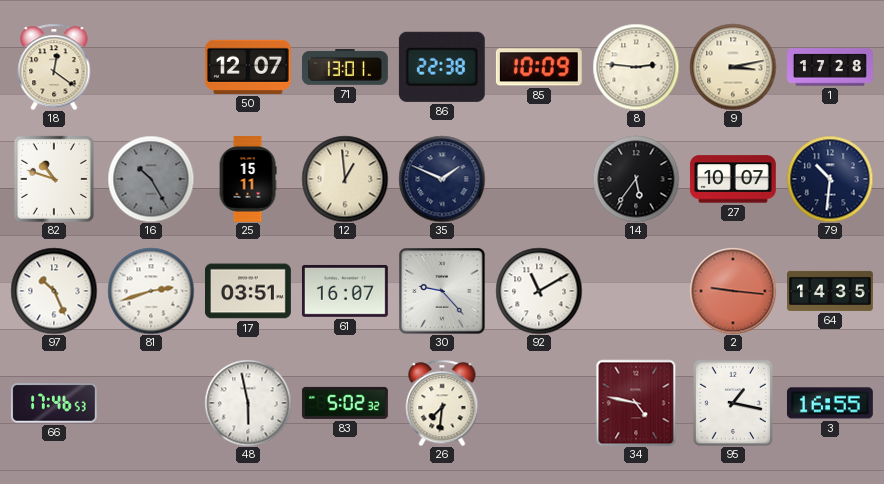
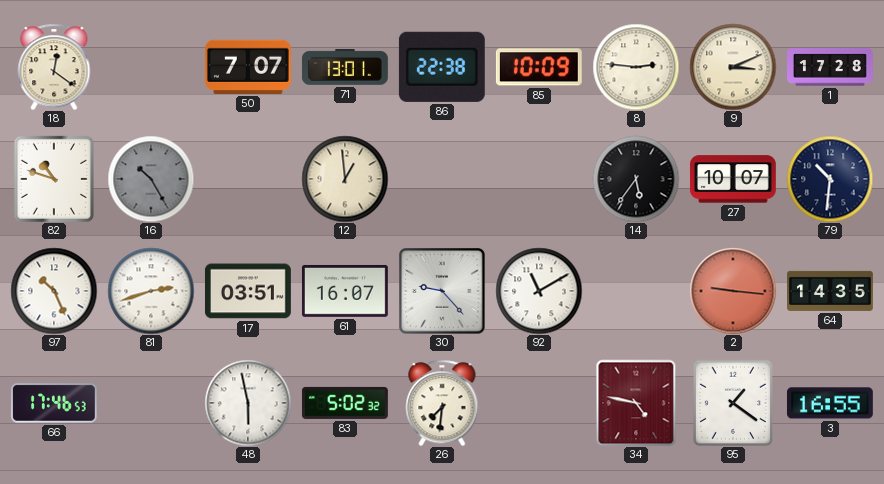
50: 12:07 -> 7:07
9: 3:13 -> 3:11
25: 15:11 -> none
35: 1:49 -> none
95: 1:17 -> 1:21
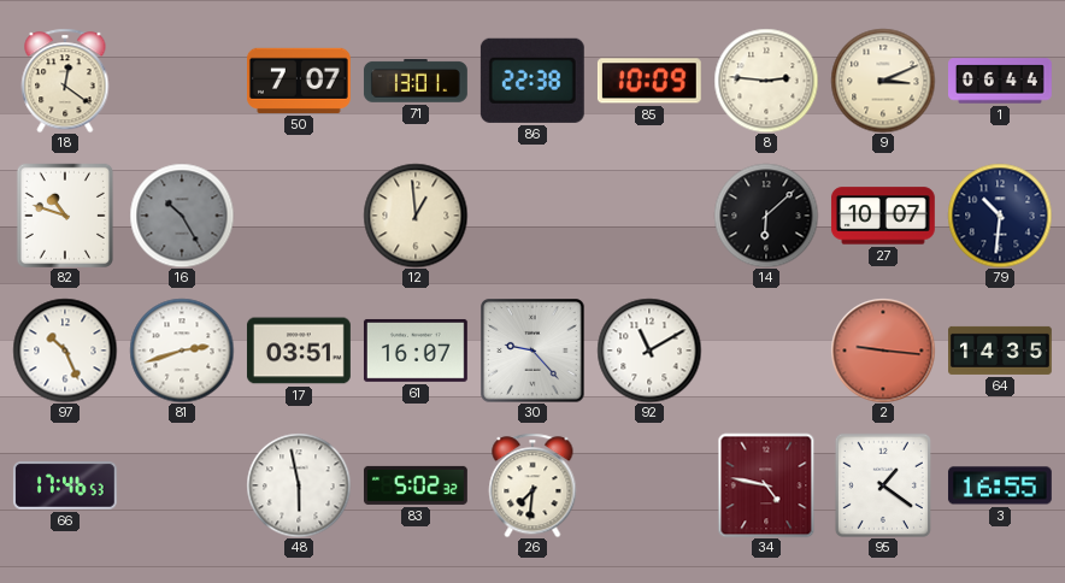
1: 17:28 -> 06:44
14: 5:36 -> 6:08
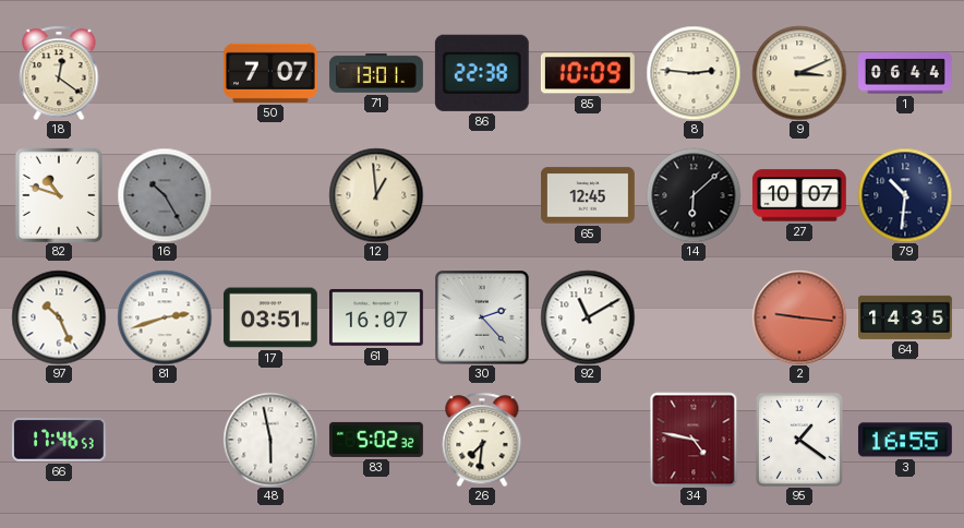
65: none -> 12:45
30: 9:23 -> 2:23
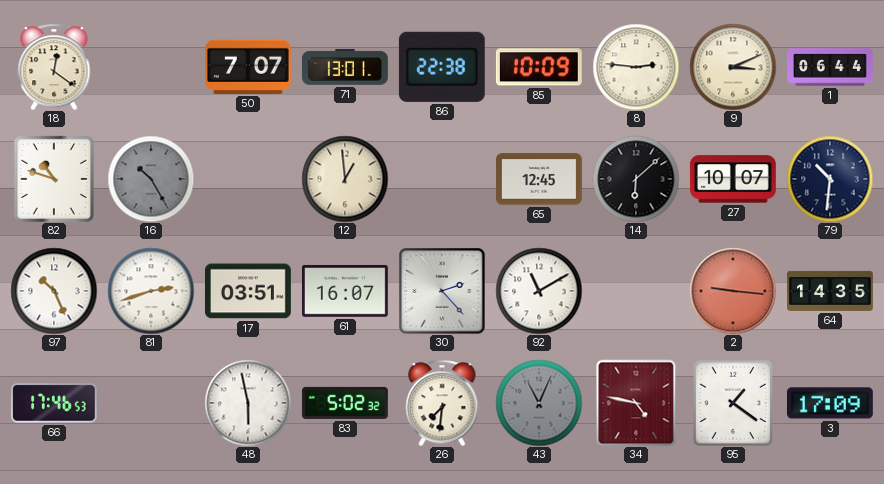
43: none -> 11:04
3: 16:55 -> 17:09
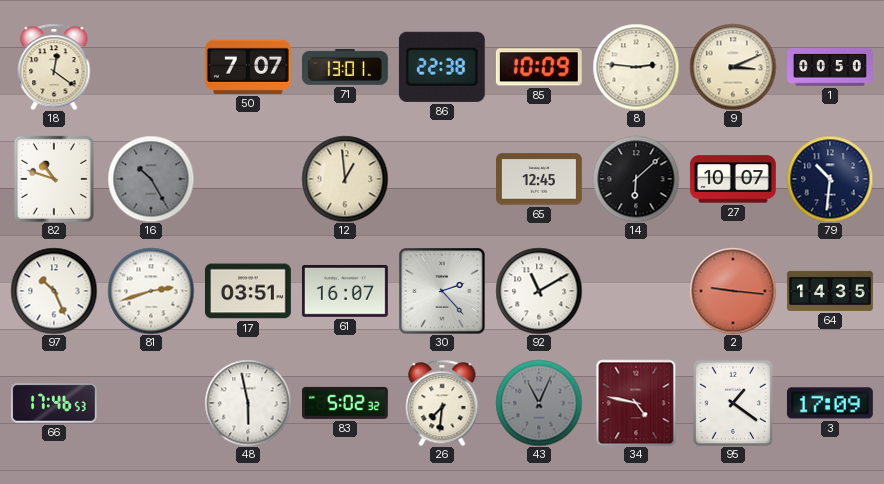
1: 06:44 -> 00:50
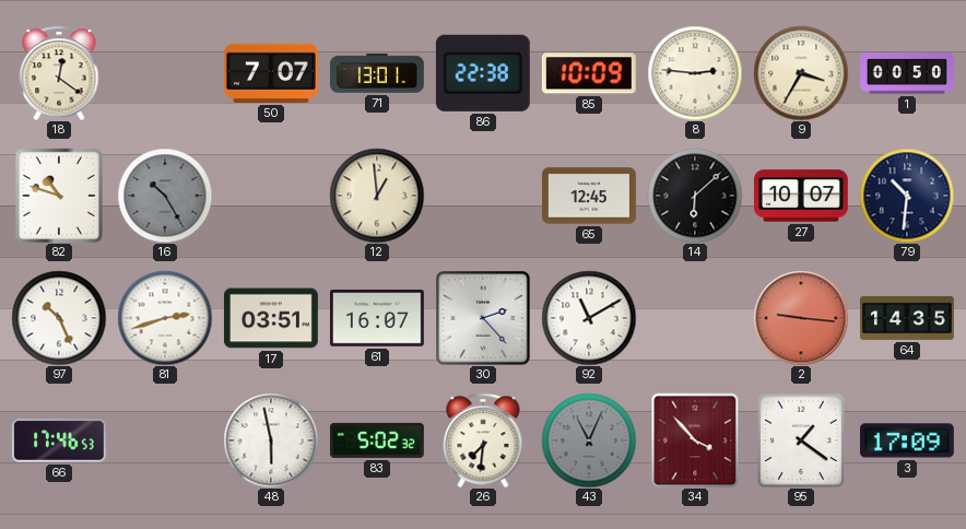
9: 3:11 -> 3:35
34: 4:47 -> 3:53
